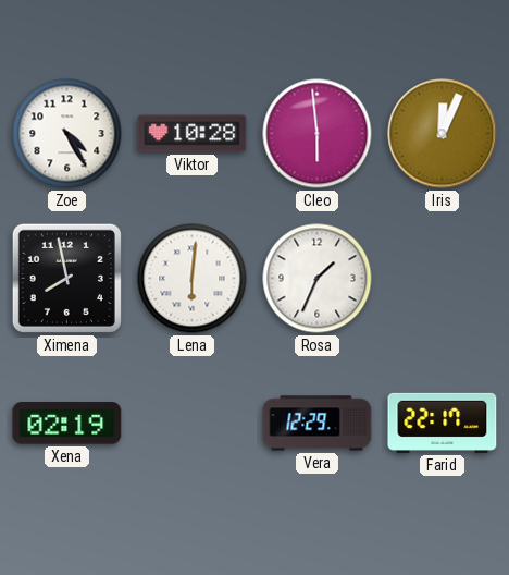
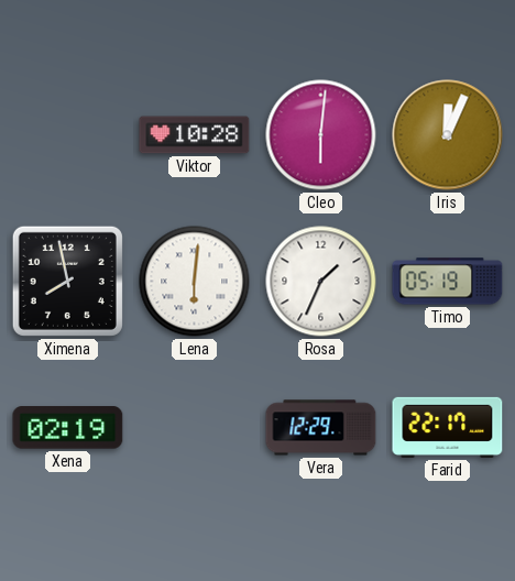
Zoe: 4:25 -> none
Cleo: 5:59 -> 6:01
Timo: none -> 05:19
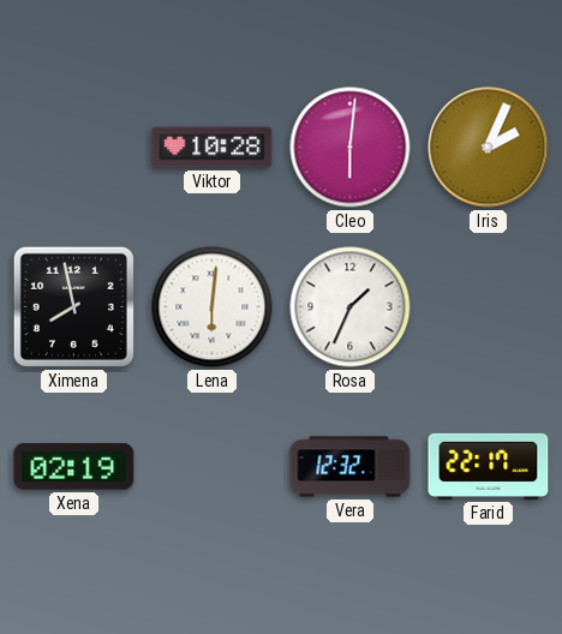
Iris: 12:04 -> 2:04
Timo: 05:19 -> none
Vera: 12:29 -> 12:32
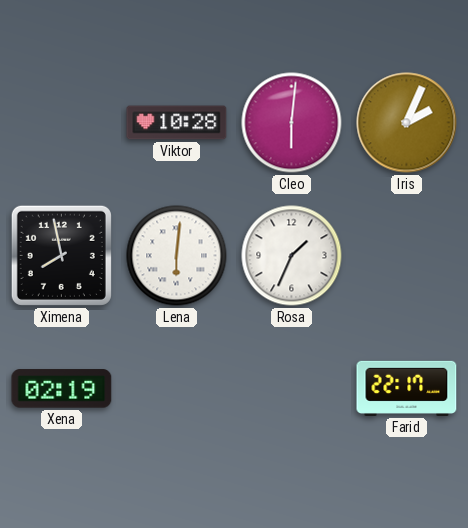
Vera: 12:32 -> none
